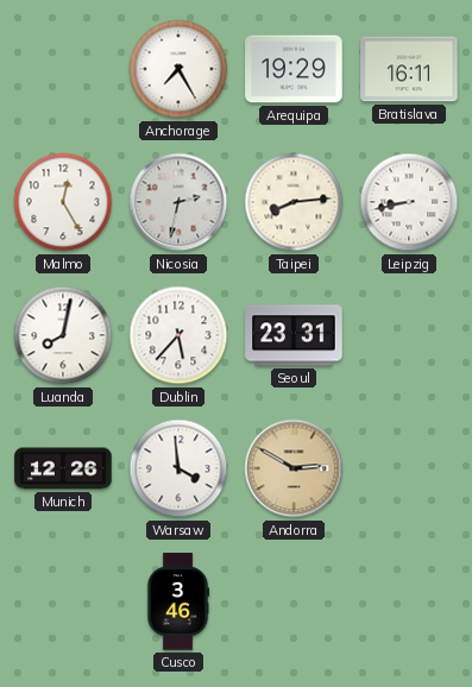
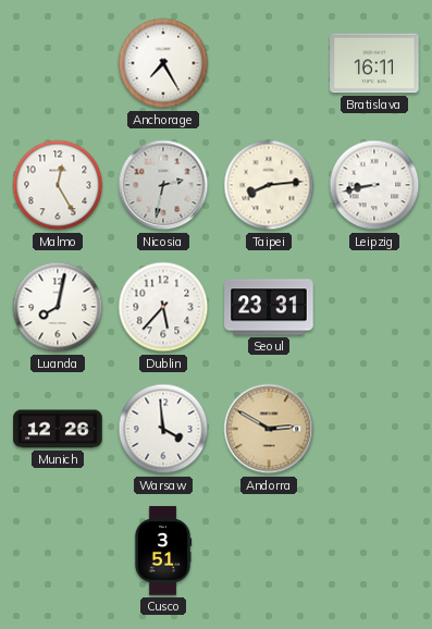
Arequipa: 19:29 -> none
Cusco: 3:46 -> 3:51
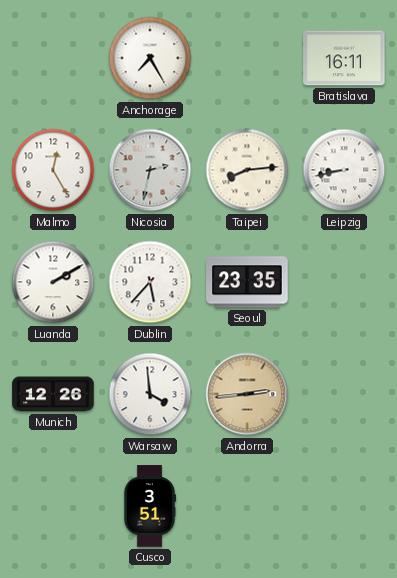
Luanda: 8:02 -> 2:10
Seoul: 23:31 -> 23:35
Andorra: 2:50 -> 2:44
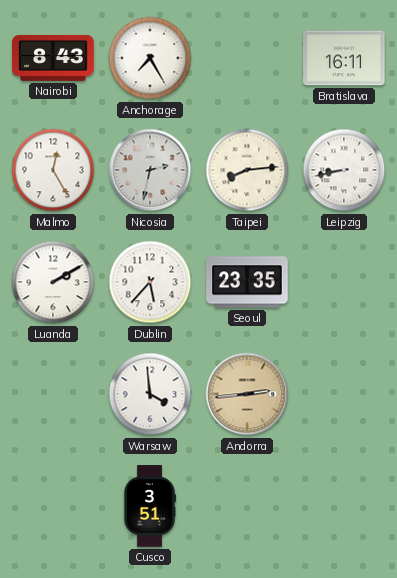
Nairobi: none -> 8:43
Munich: 12:26 -> none
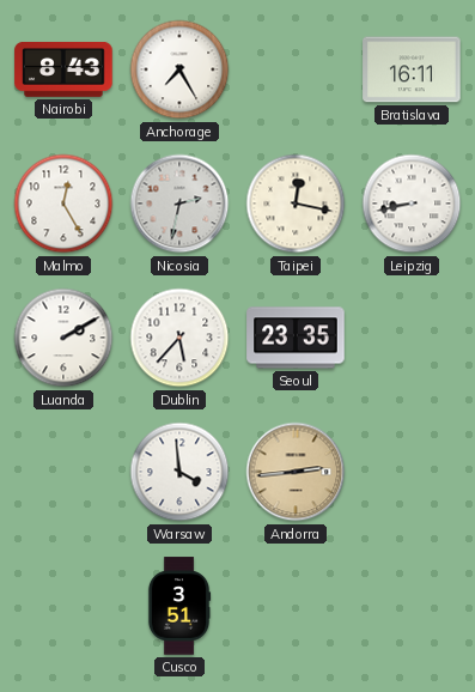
Taipei: 8:14 -> 12:17
